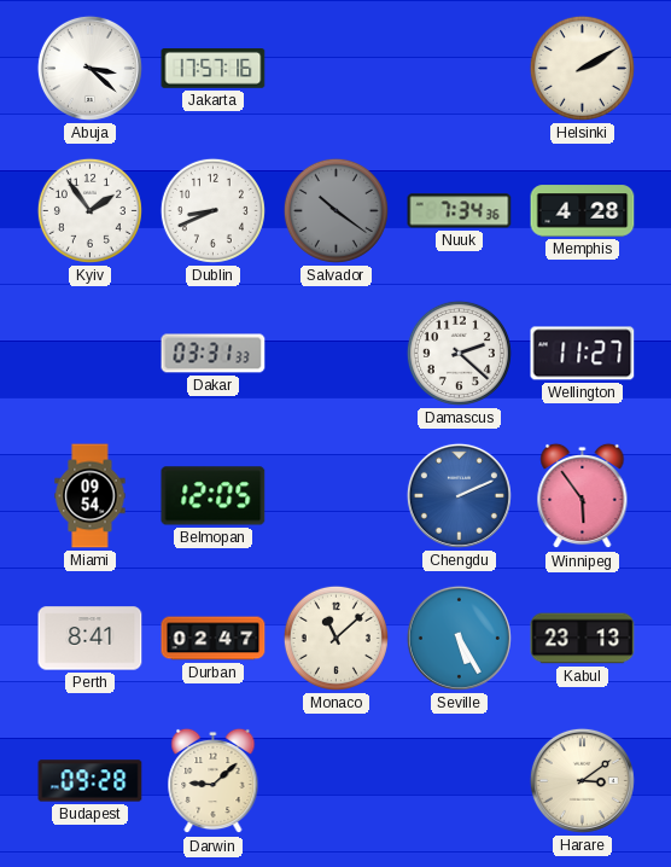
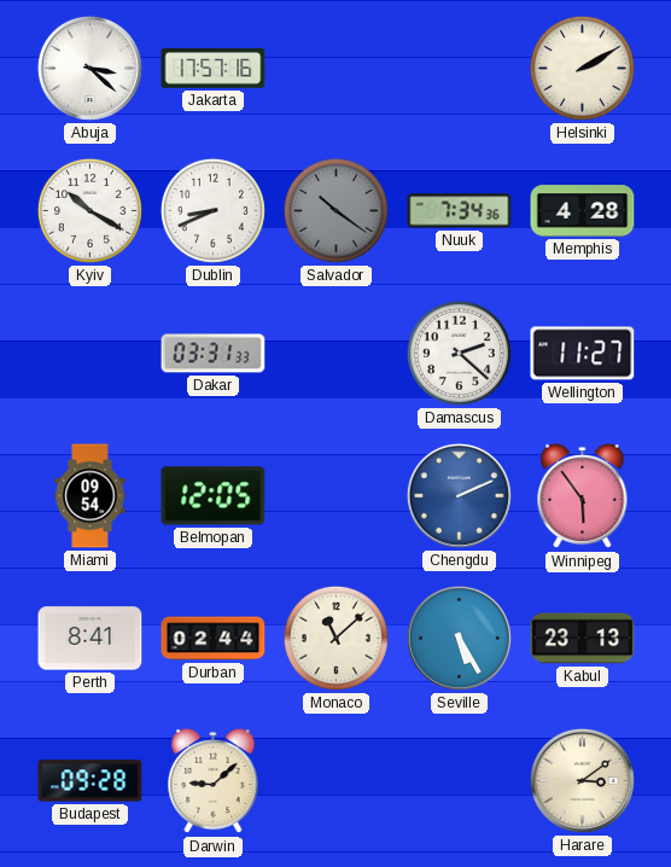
Kyiv: 1:54 -> 10:20
Durban: 02:47 -> 02:44
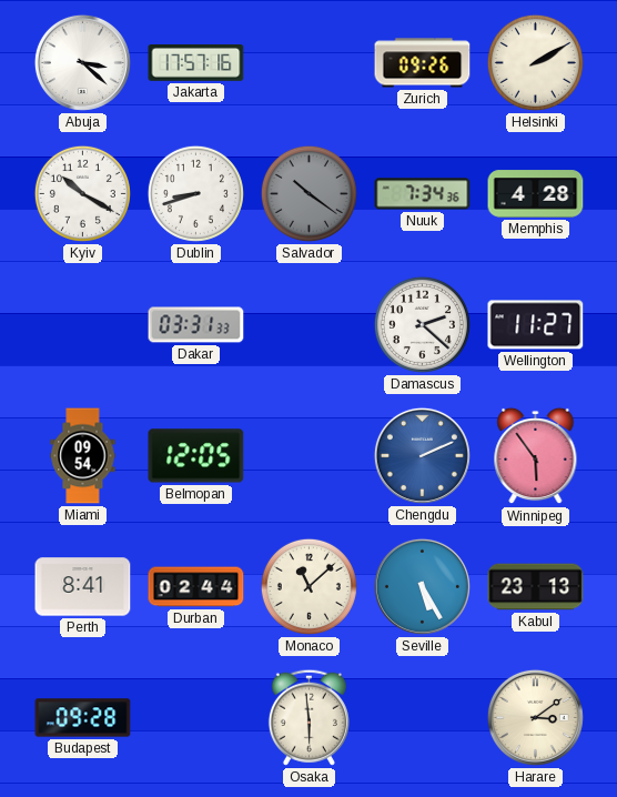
Zurich: none -> 09:26
Dublin: 8:41 -> 8:42
Darwin: 9:08 -> none
Osaka: none -> 5:59
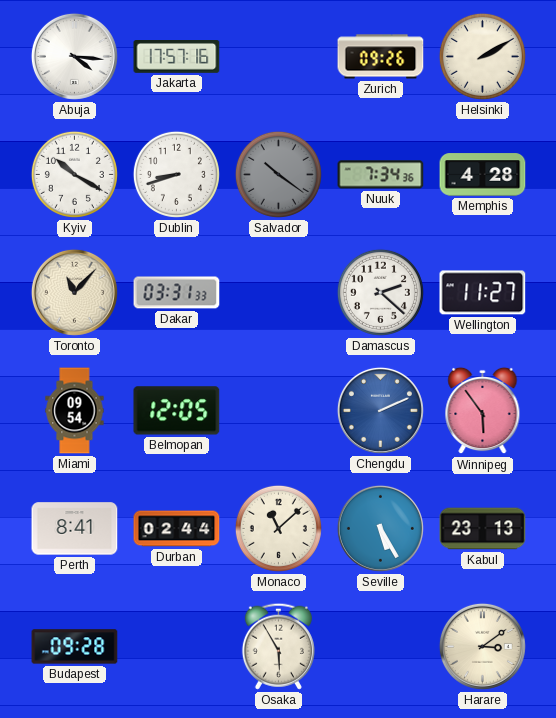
Abuja: 3:22 -> 4:16
Toronto: none -> 11:07
Osaka: 5:59 -> 5:55
